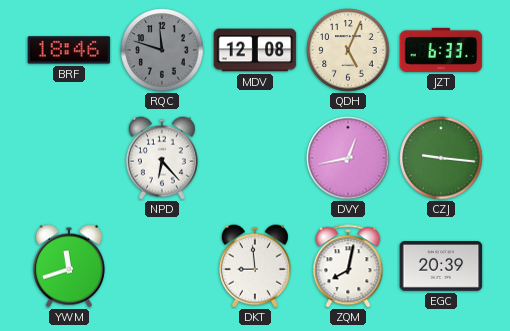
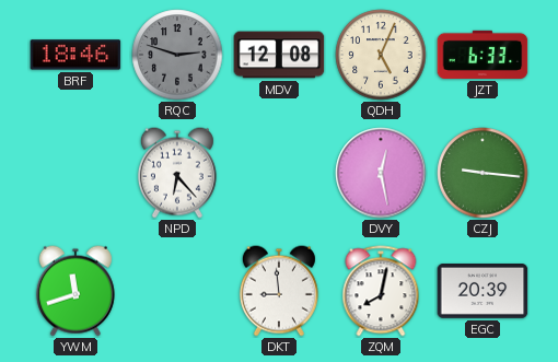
RQC: 11:48 -> 2:48
DVY: 12:43 -> 12:28
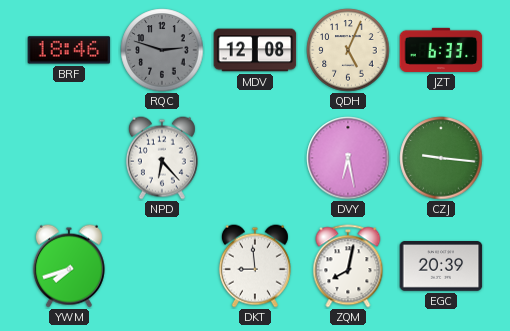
DVY: 12:28 -> 6:28
YWM: 11:42 -> 7:42
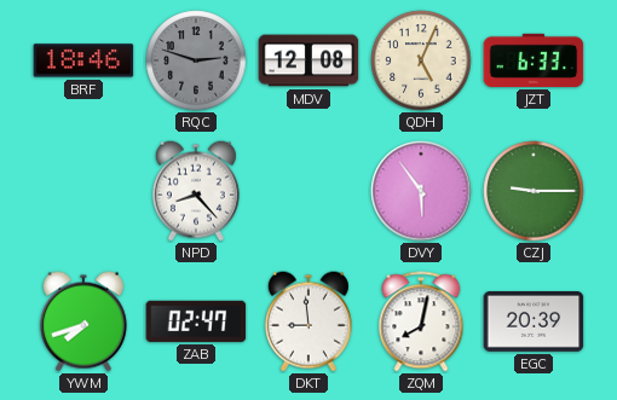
NPD: 6:23 -> 8:23
DVY: 6:28 -> 5:54
CZJ: 9:16 -> 9:15
ZAB: none -> 02:47
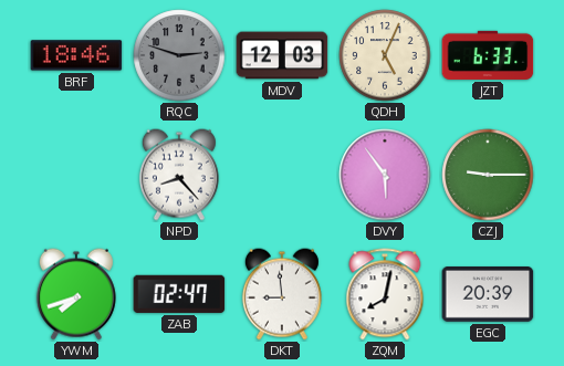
MDV: 12:08 -> 12:03
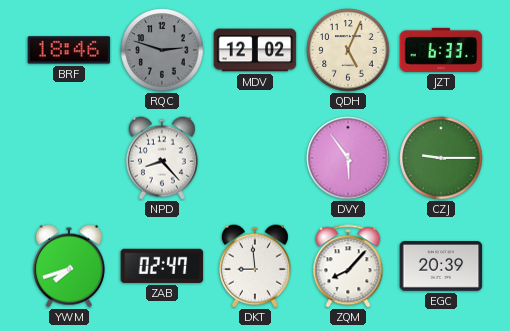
MDV: 12:03 -> 12:02
ZQM: 8:02 -> 8:07
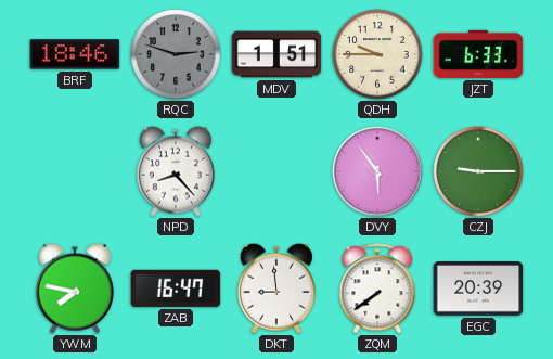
MDV: 12:02 -> 1:51
QDH: 5:04 -> 9:45
YWM: 7:42 -> 7:47
ZAB: 02:47 -> 16:47
ZQM: 8:07 -> 7:39
